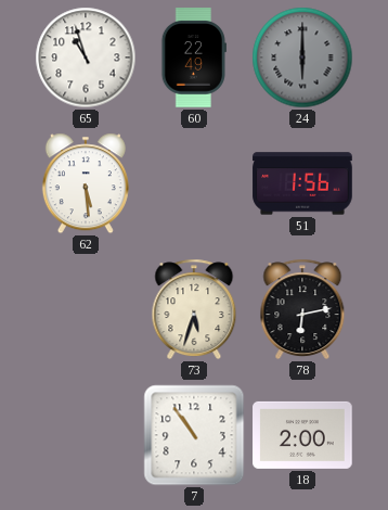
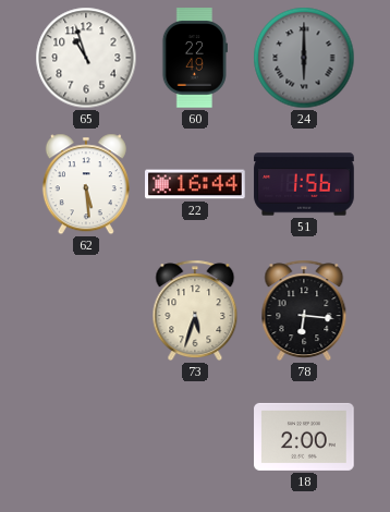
22: none -> 16:44
78: 6:13 -> 6:16
7: 10:54 -> none
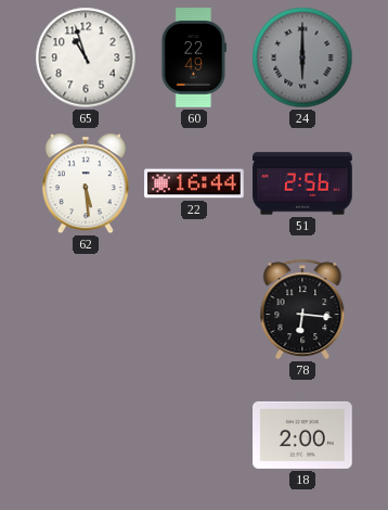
51: 1:56 -> 2:56
73: 5:33 -> none
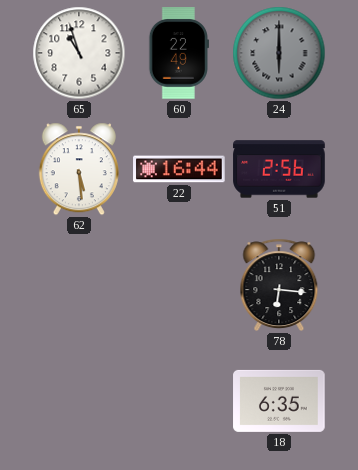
18: 2:00 -> 6:35
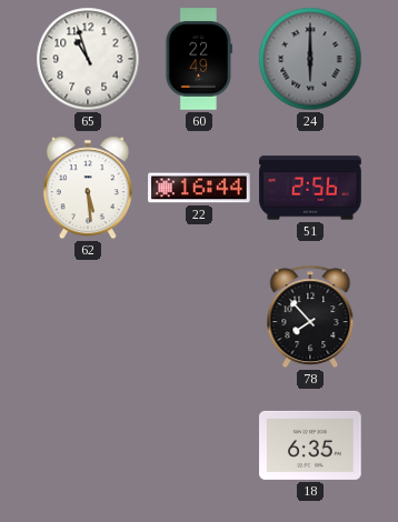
78: 6:16 -> 7:53
